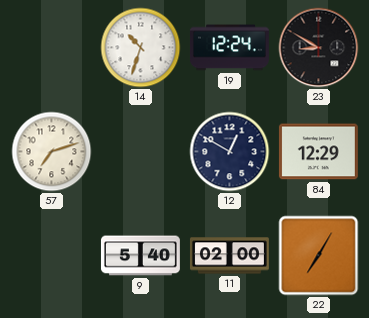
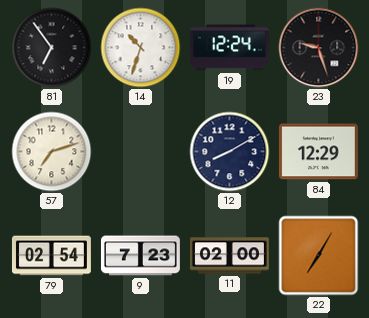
81: none -> 6:54
23: 8:50 -> 9:27
12: 12:50 -> 8:10
79: none -> 02:54
9: 5:40 -> 7:23
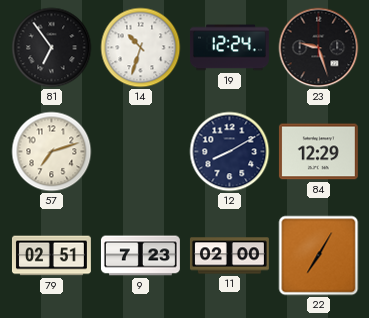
79: 02:54 -> 02:51
